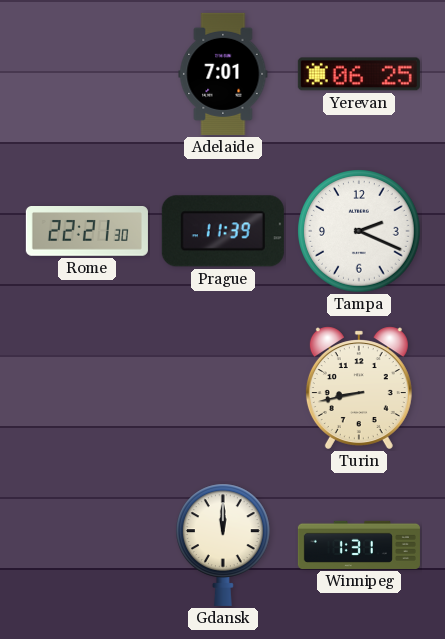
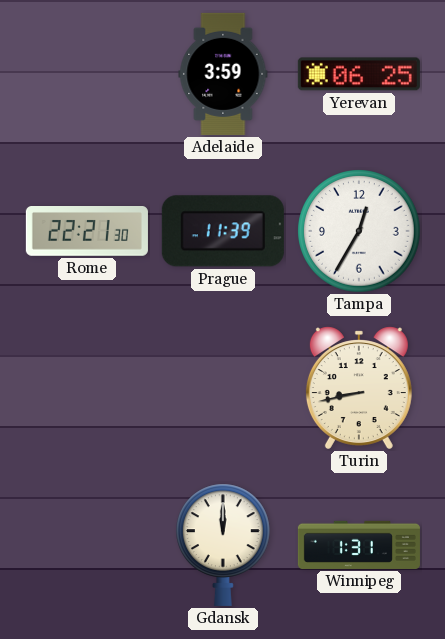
Adelaide: 7:01 -> 3:59
Tampa: 2:19 -> 12:35
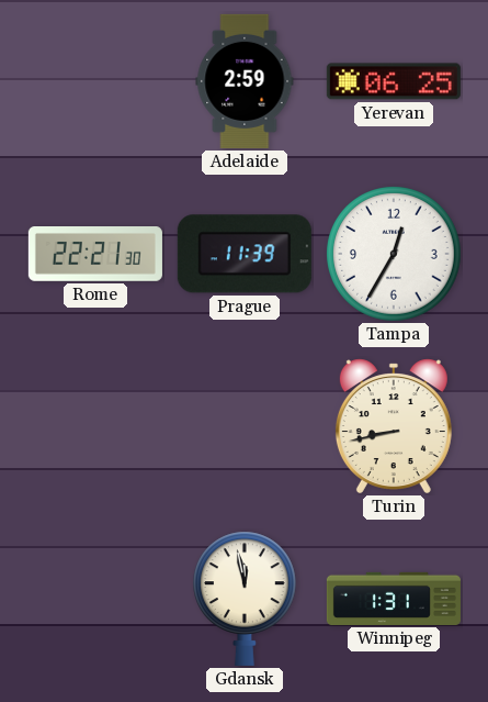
Adelaide: 3:59 -> 2:59
Gdansk: 12:00 -> 11:58
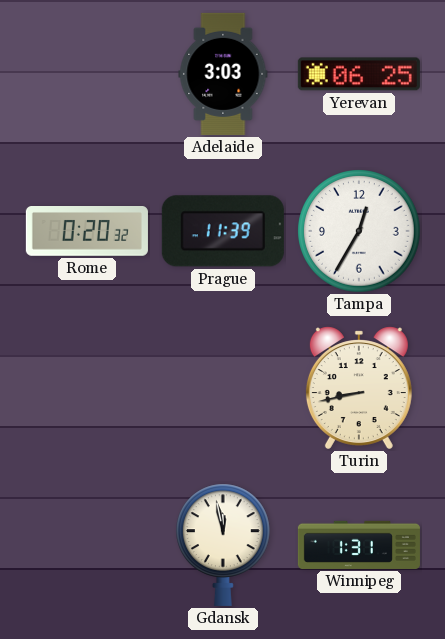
Adelaide: 2:59 -> 3:03
Rome: 22:21 -> 0:20
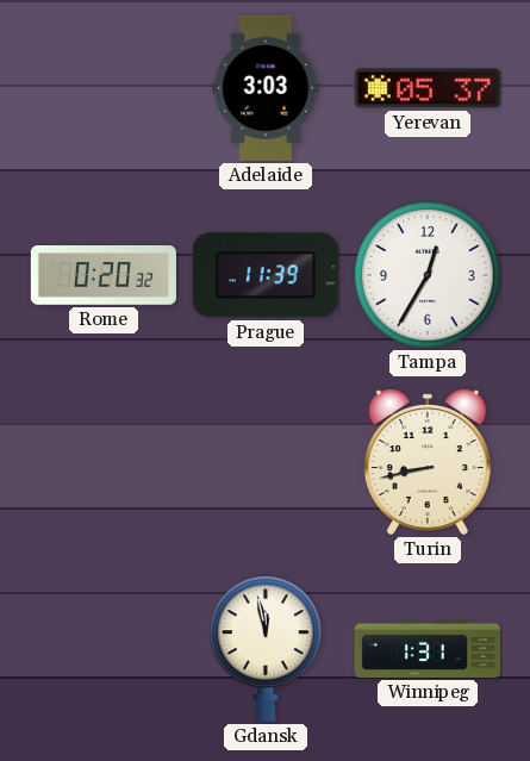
Yerevan: 06:25 -> 05:37
